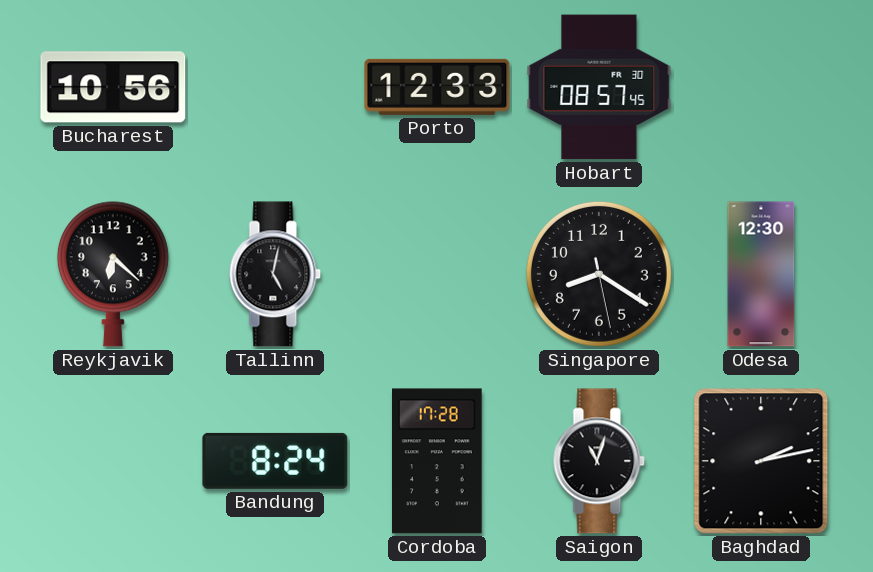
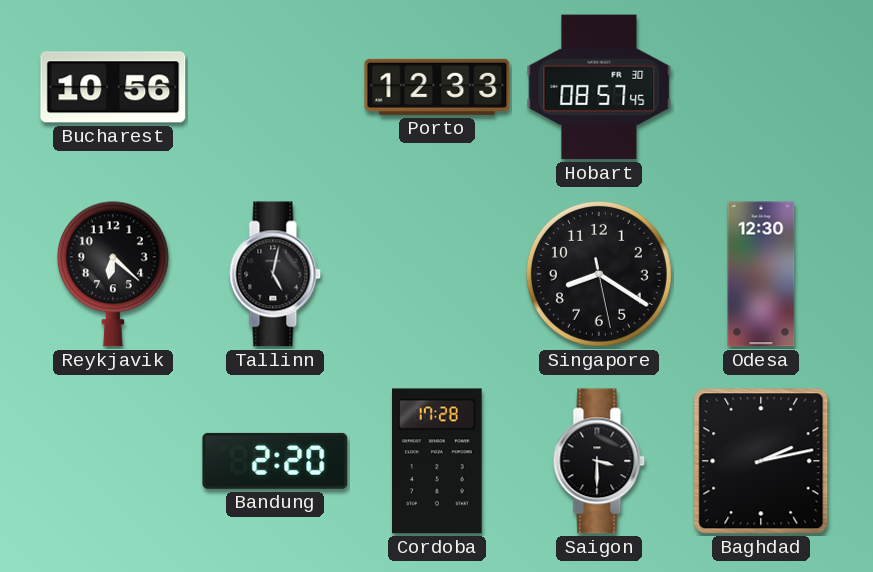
Bandung: 8:24 -> 2:20
Saigon: 11:03 -> 3:30
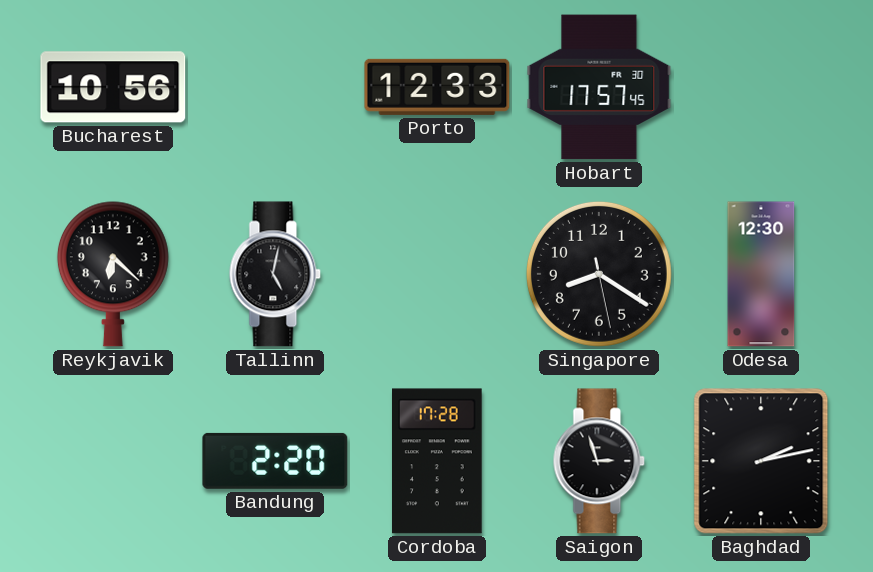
Hobart: 08:57 -> 17:57
Saigon: 3:30 -> 2:57
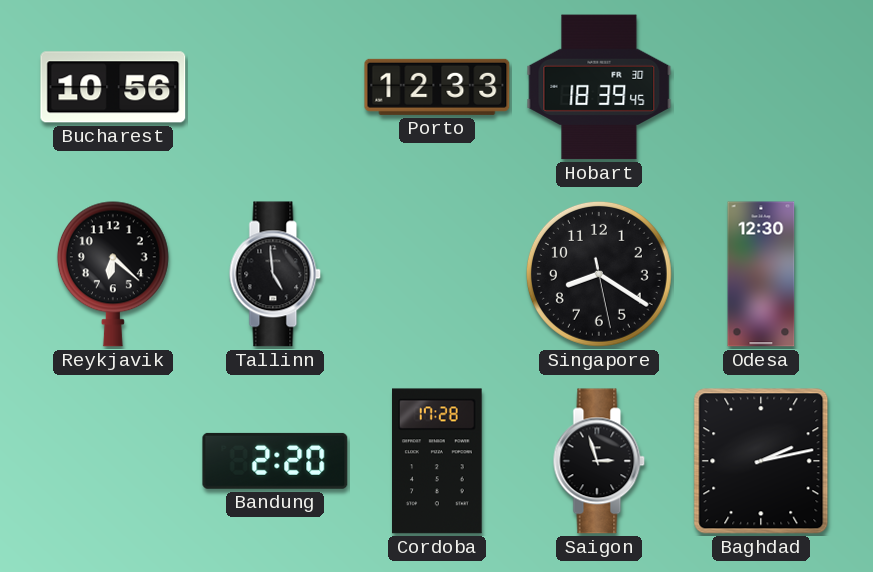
Hobart: 17:57 -> 18:39
Tallinn: 5:02 -> 4:59
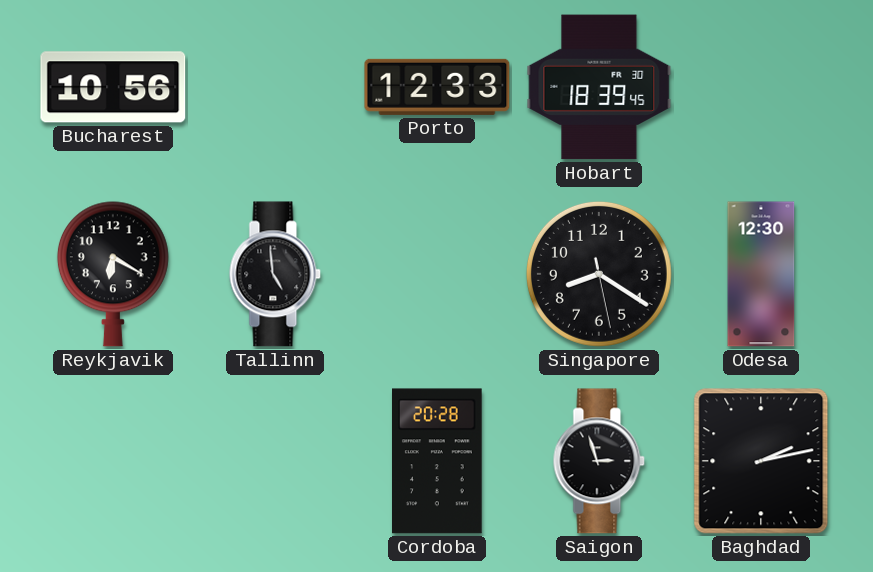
Reykjavik: 6:22 -> 6:20
Bandung: 2:20 -> none
Cordoba: 17:28 -> 20:28
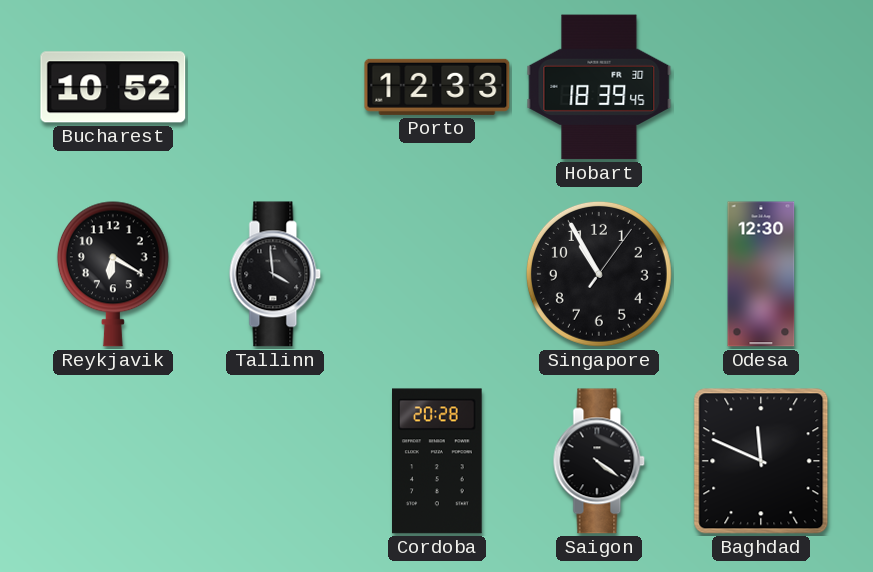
Bucharest: 10:56 -> 10:52
Tallinn: 4:59 -> 3:59
Singapore: 8:20 -> 10:55
Saigon: 2:57 -> 4:21
Baghdad: 2:13 -> 11:49
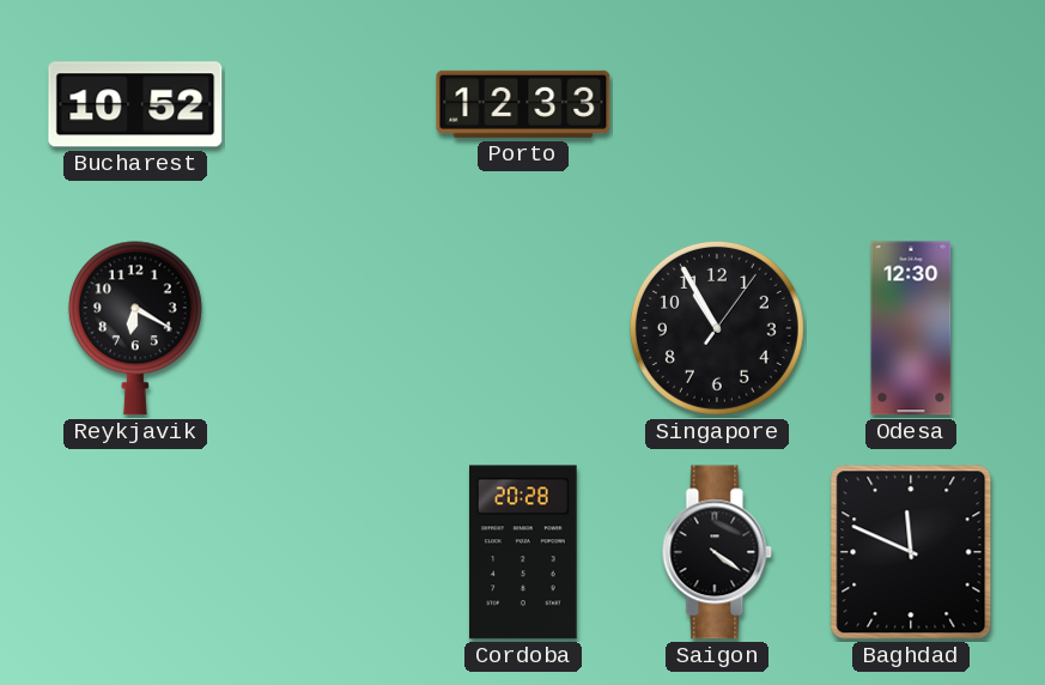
Hobart: 18:39 -> none
Tallinn: 3:59 -> none
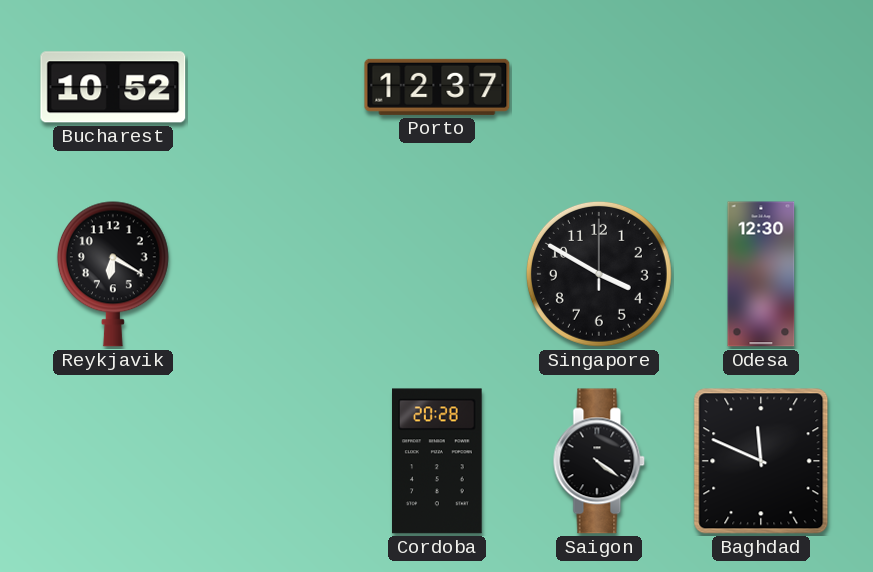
Porto: 12:33 -> 12:37
Singapore: 10:55 -> 3:50
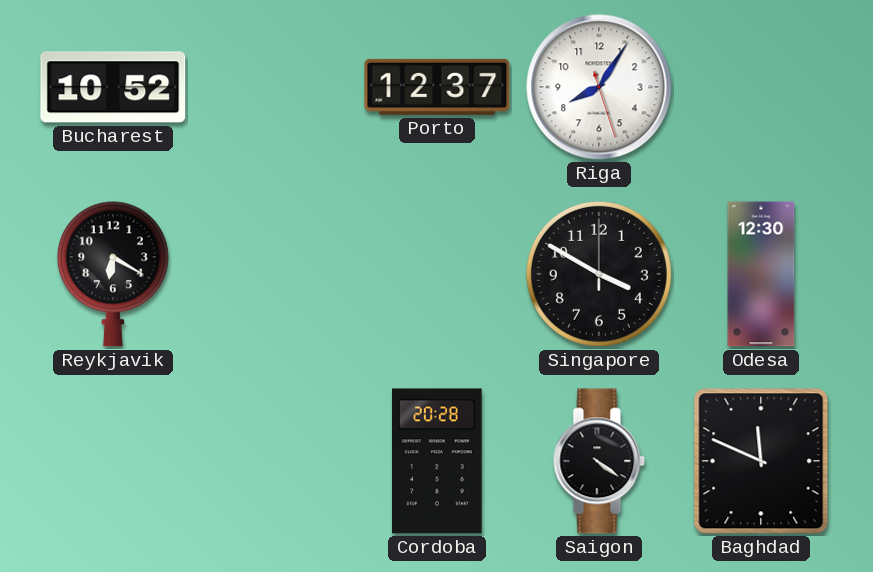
Riga: none -> 8:05
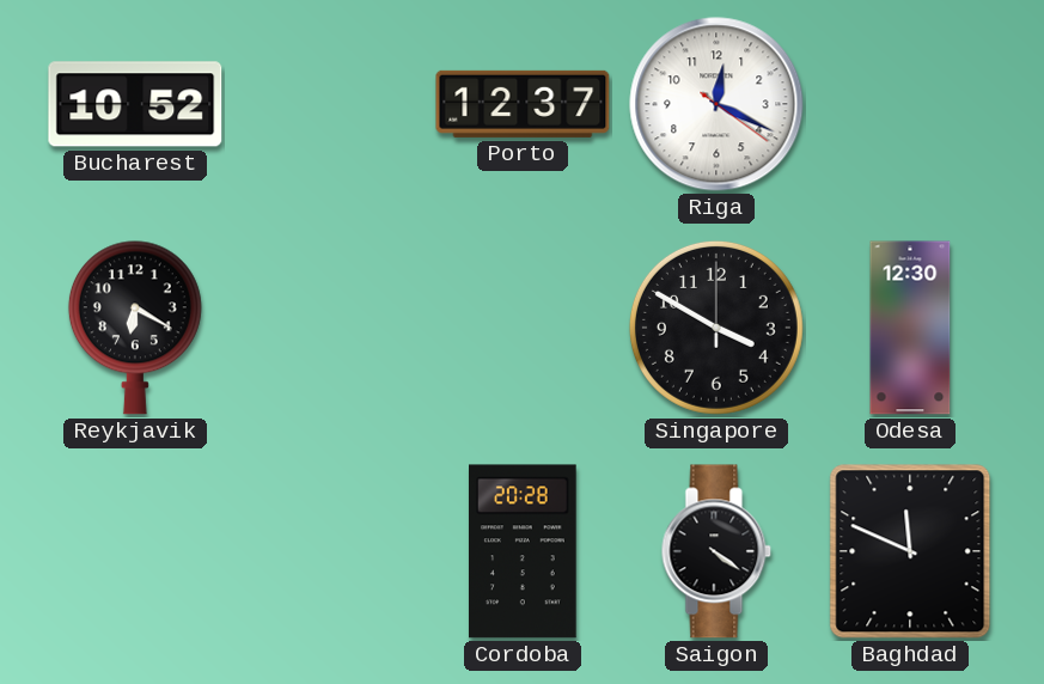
Riga: 8:05 -> 12:19
